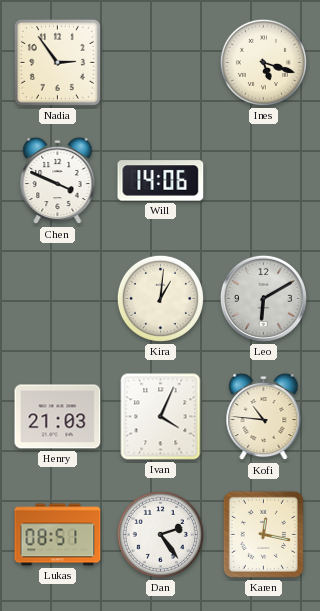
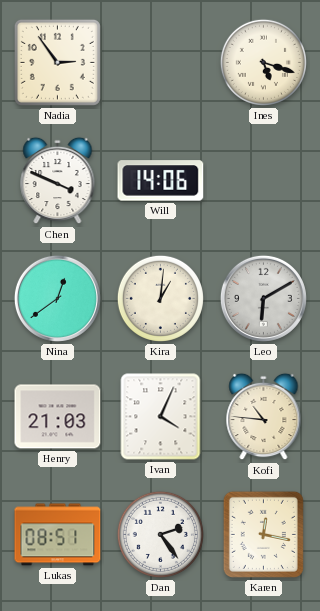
Nina: none -> 12:39
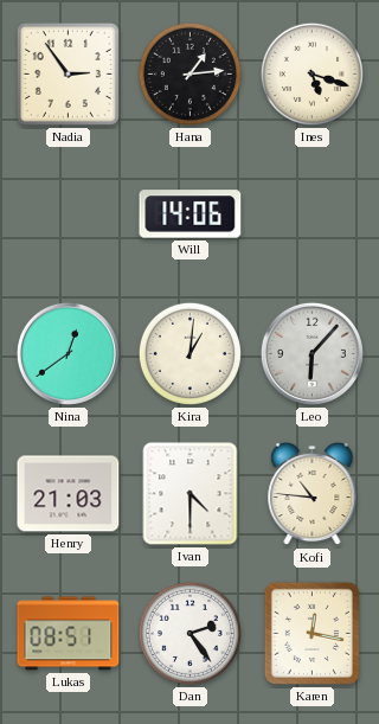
Hana: none -> 1:14
Chen: 3:49 -> none
Leo: 6:10 -> 6:07
Ivan: 4:04 -> 4:30
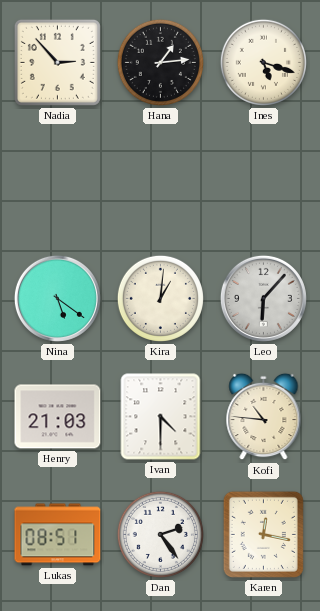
Nadia: 2:54 -> 2:53
Will: 14:06 -> none
Nina: 12:39 -> 5:21
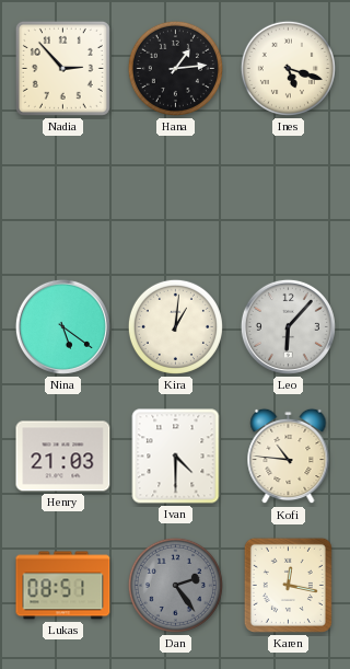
Dan dial: white -> grey
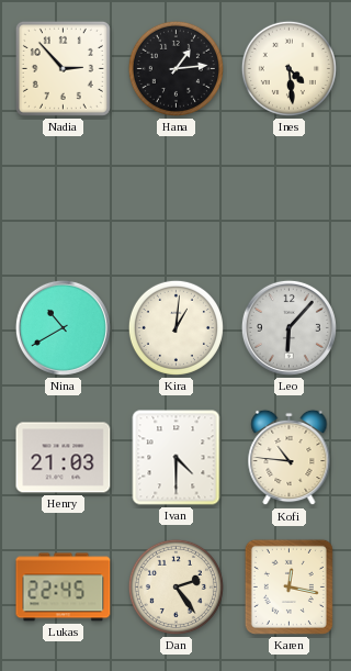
Ines: 5:18 -> 4:29
Nina: 5:21 -> 10:40
Lukas: 08:51 -> 22:45
Dan dial: grey -> cream
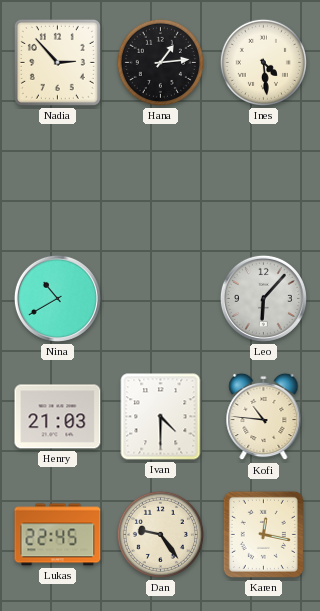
Kira: 1:01 -> none
Dan: 2:24 -> 9:24
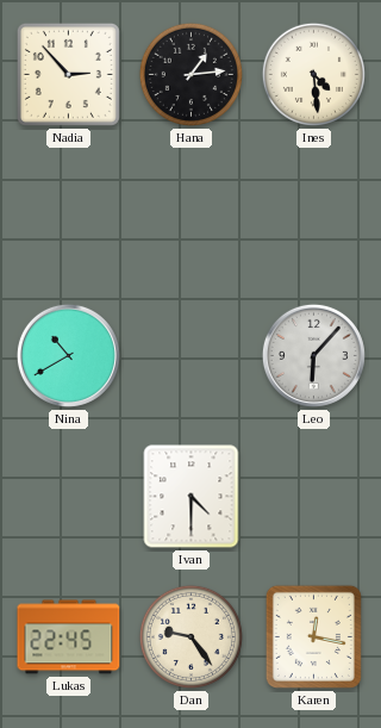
Henry: 21:03 -> none
Kofi: 10:46 -> none
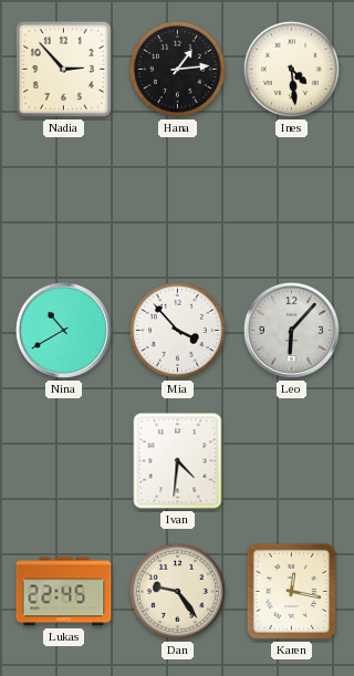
Mia: none -> 3:53
Ivan: 4:30 -> 4:31
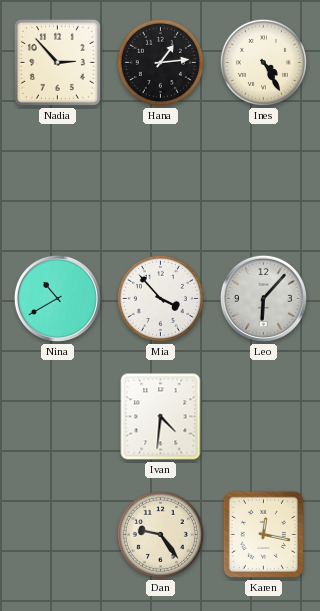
Ines: 4:29 -> 4:25
Lukas: 22:45 -> none
